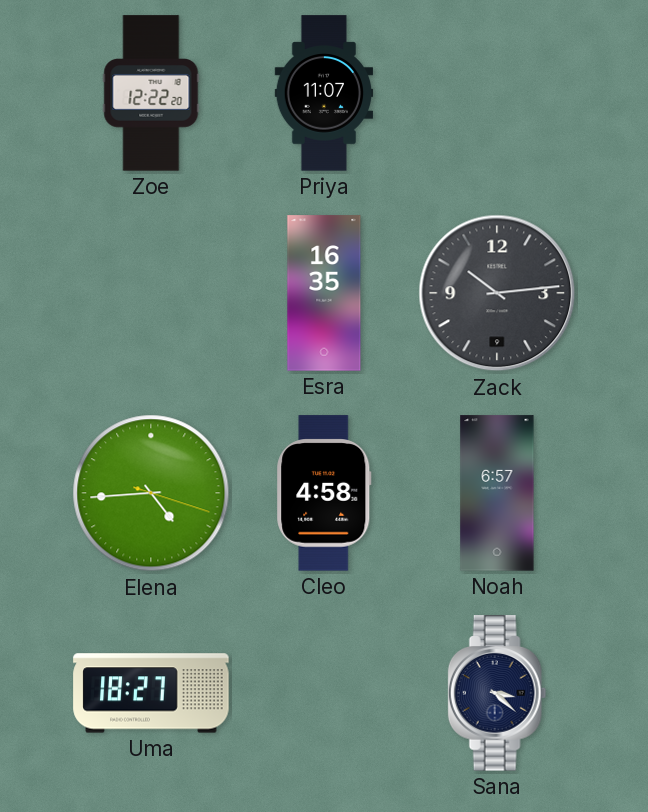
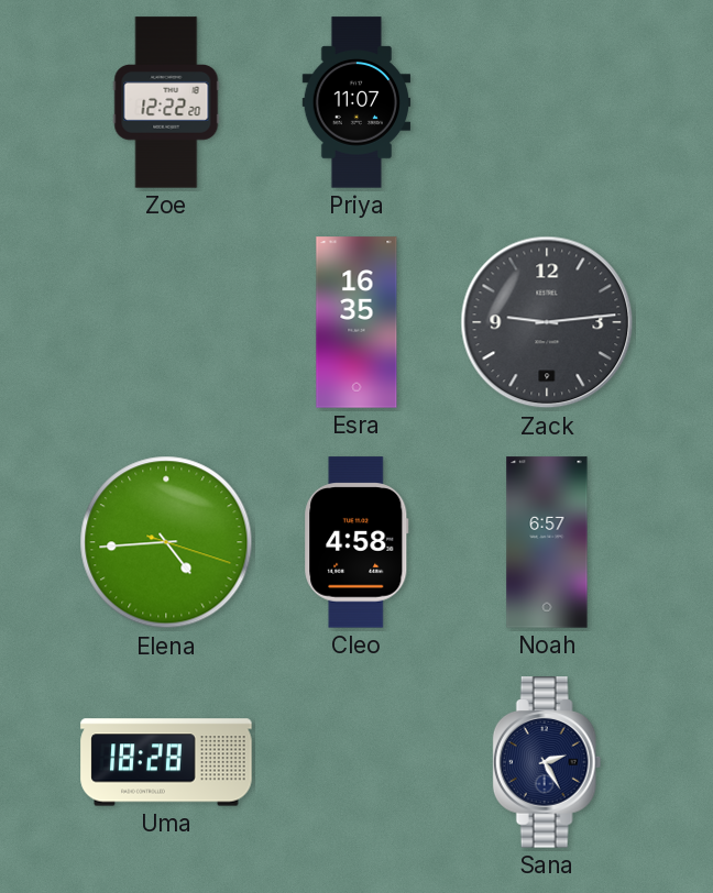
Zack: 10:14 -> 9:14
Uma: 18:27 -> 18:28
Sana: 3:22 -> 2:25
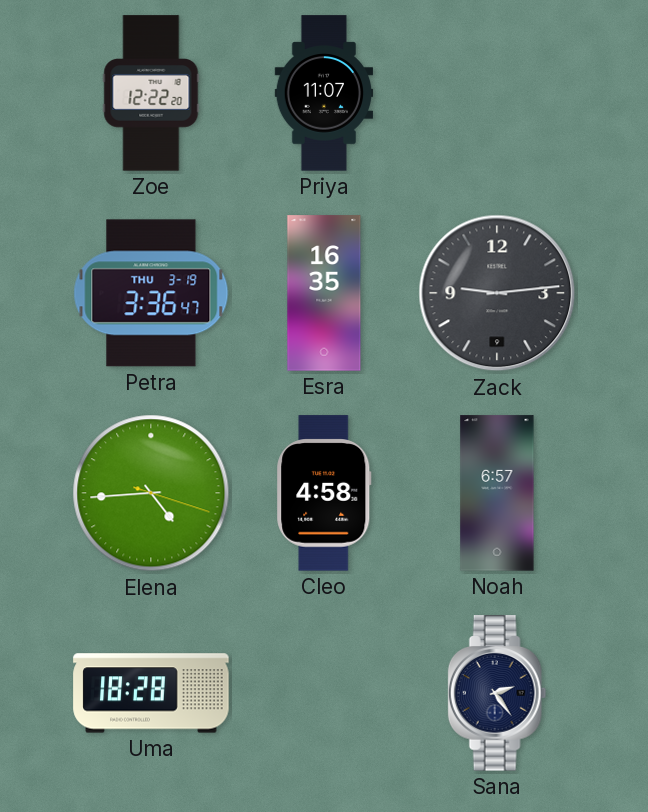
Petra: none -> 3:36
Sana: 2:25 -> 2:24
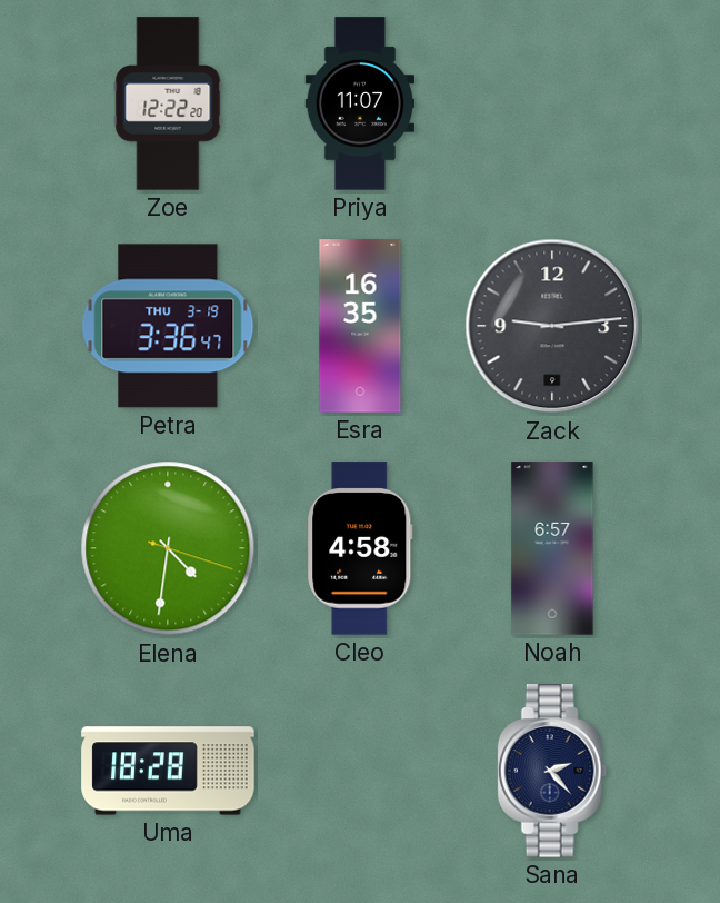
Elena: 4:44 -> 4:31
Sana: 2:24 -> 2:23
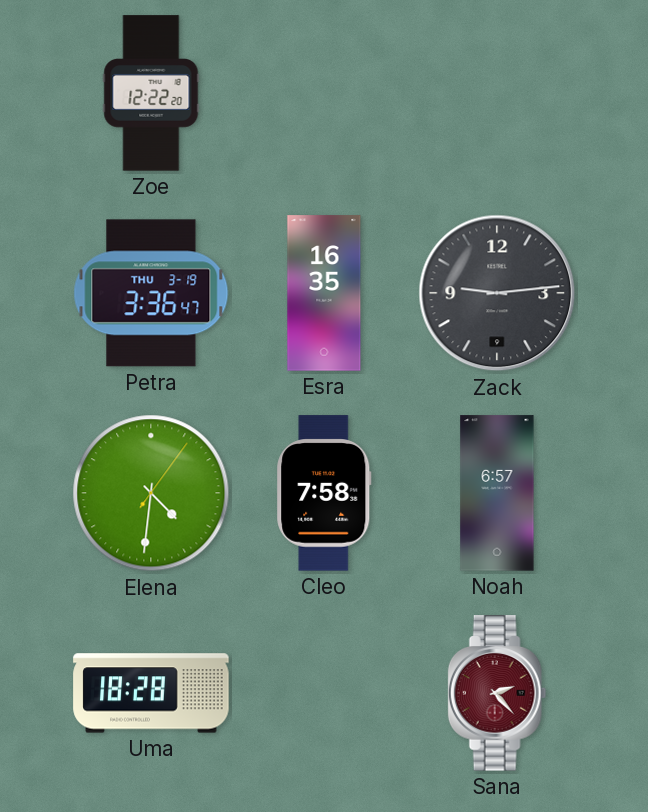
Priya: 11:07 -> none
Elena: 4:31:18 -> 4:31:06
Cleo: 4:58 -> 7:58
Sana dial: navy -> burgundy
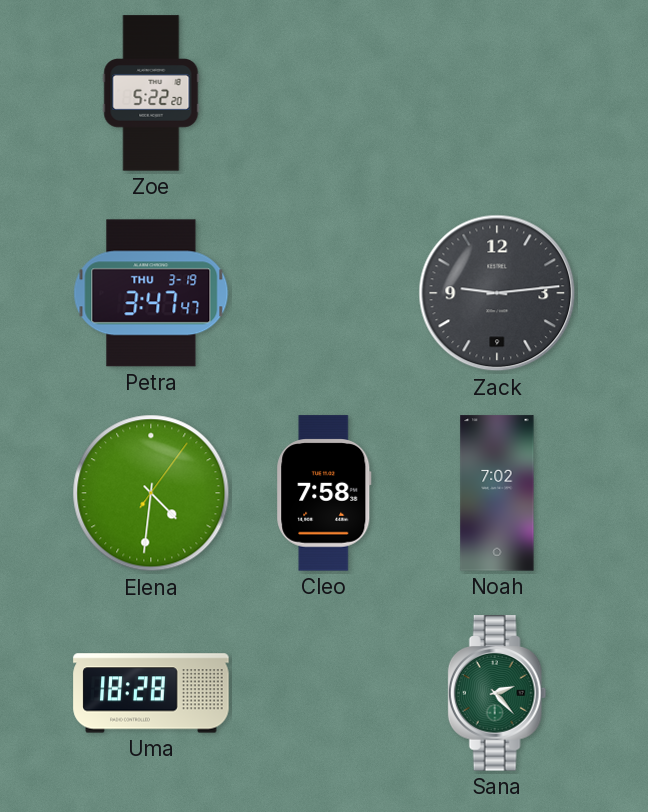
Zoe: 12:22 -> 5:22
Petra: 3:36 -> 3:47
Esra: 16:35 -> none
Noah: 6:57 -> 7:02
Sana dial: burgundy -> green
